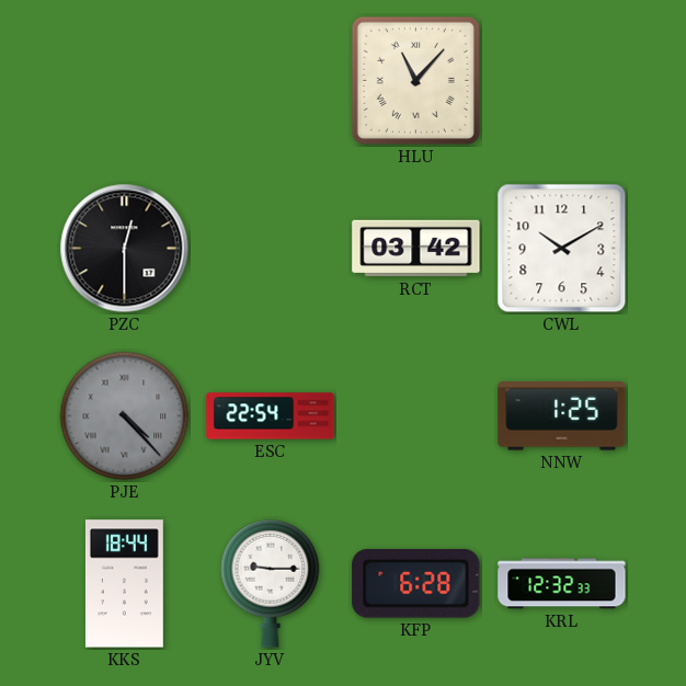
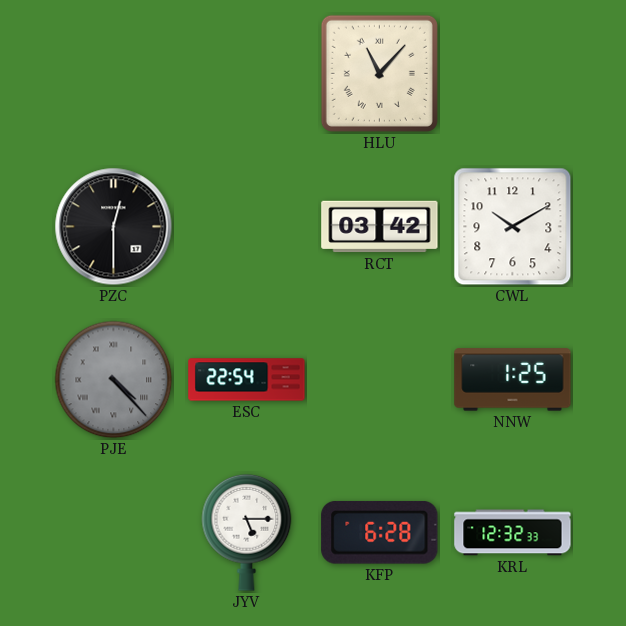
KKS: 18:44 -> none
JYV: 9:15 -> 5:15
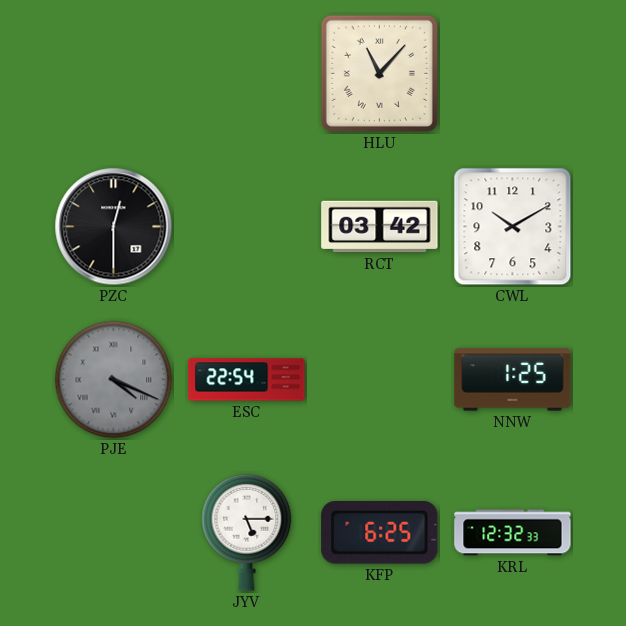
PJE: 4:23 -> 4:19
KFP: 6:28 -> 6:25
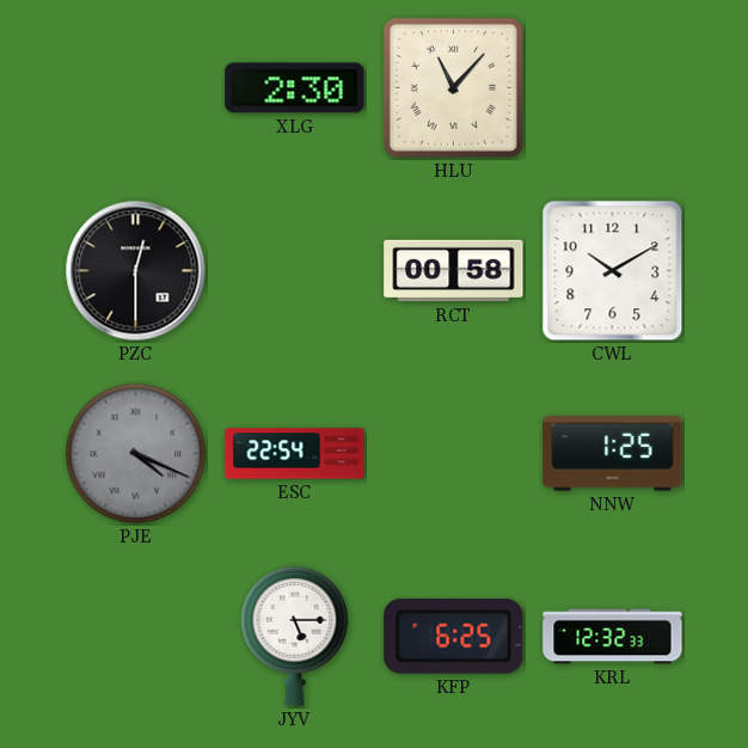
XLG: none -> 2:30
RCT: 03:42 -> 00:58
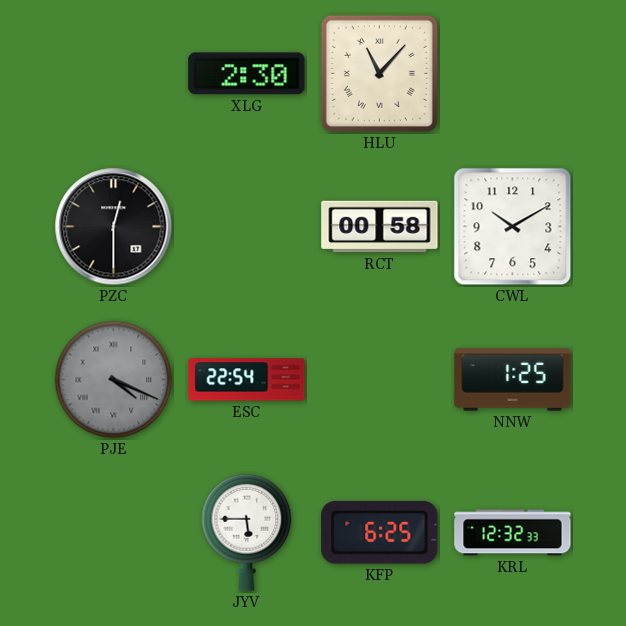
JYV: 5:15 -> 5:45
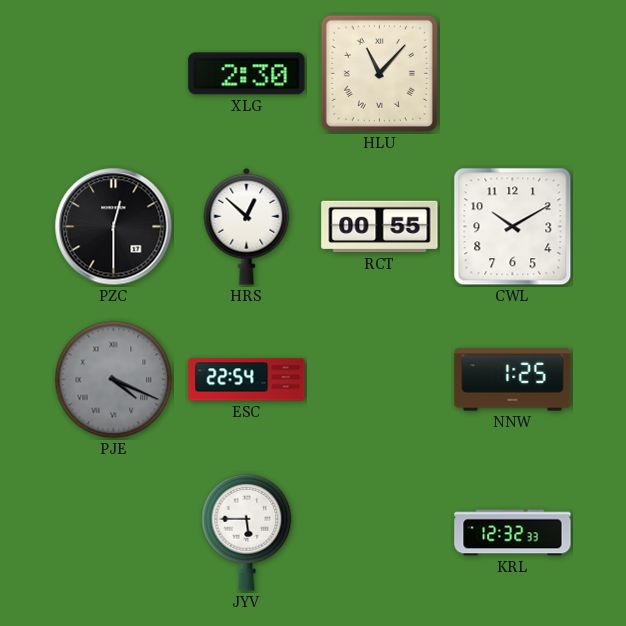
HRS: none -> 12:52
RCT: 00:58 -> 00:55
KFP: 6:25 -> none
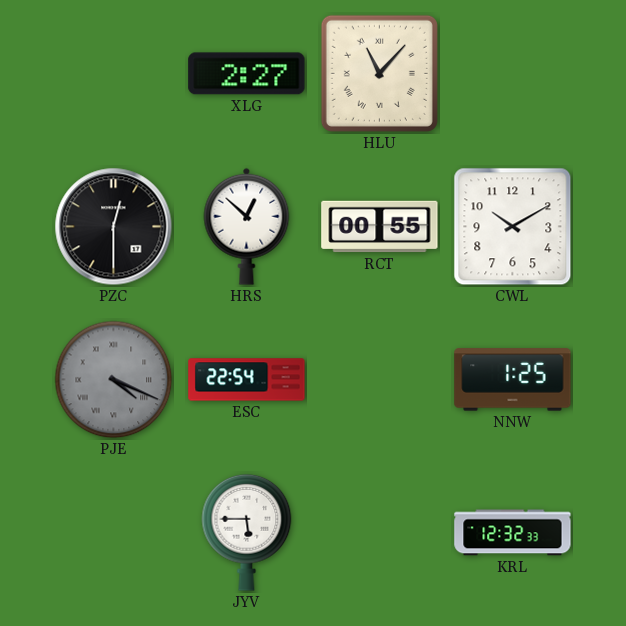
XLG: 2:30 -> 2:27
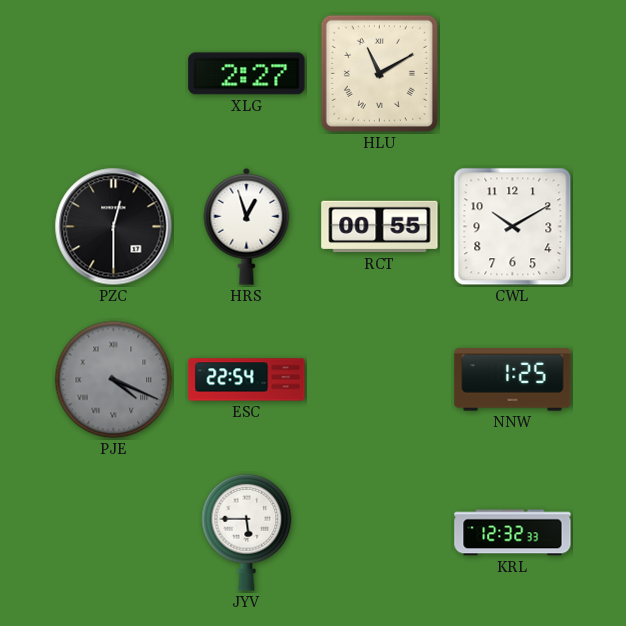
HLU: 11:07 -> 11:10
HRS: 12:52 -> 12:57
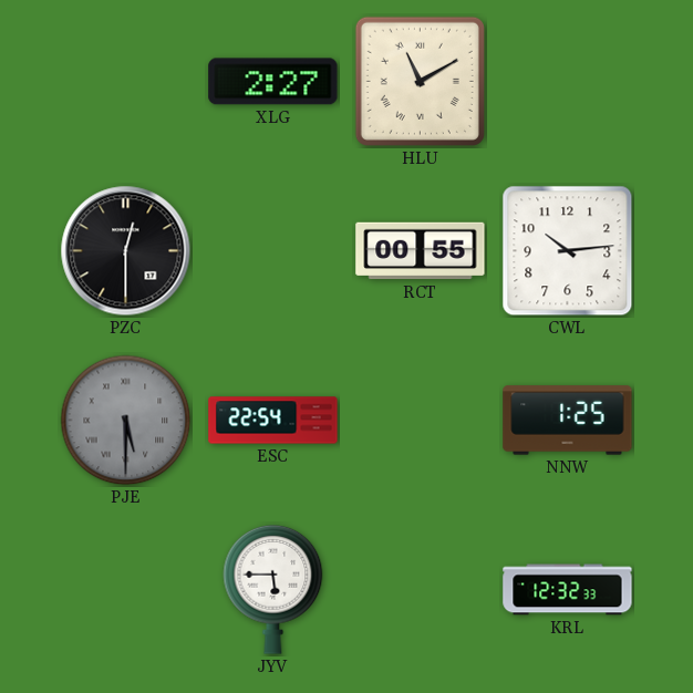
HRS: 12:57 -> none
CWL: 10:10 -> 10:14
PJE: 4:19 -> 5:30
